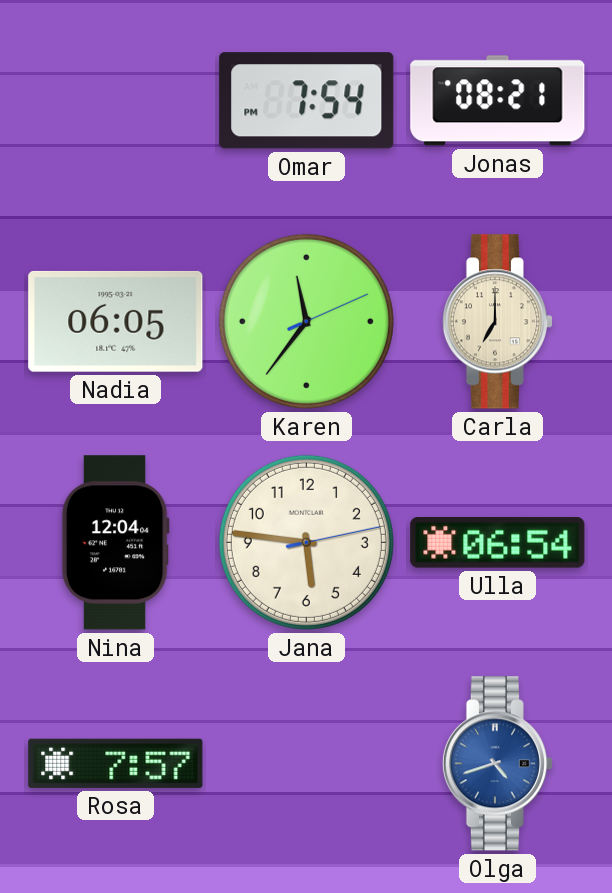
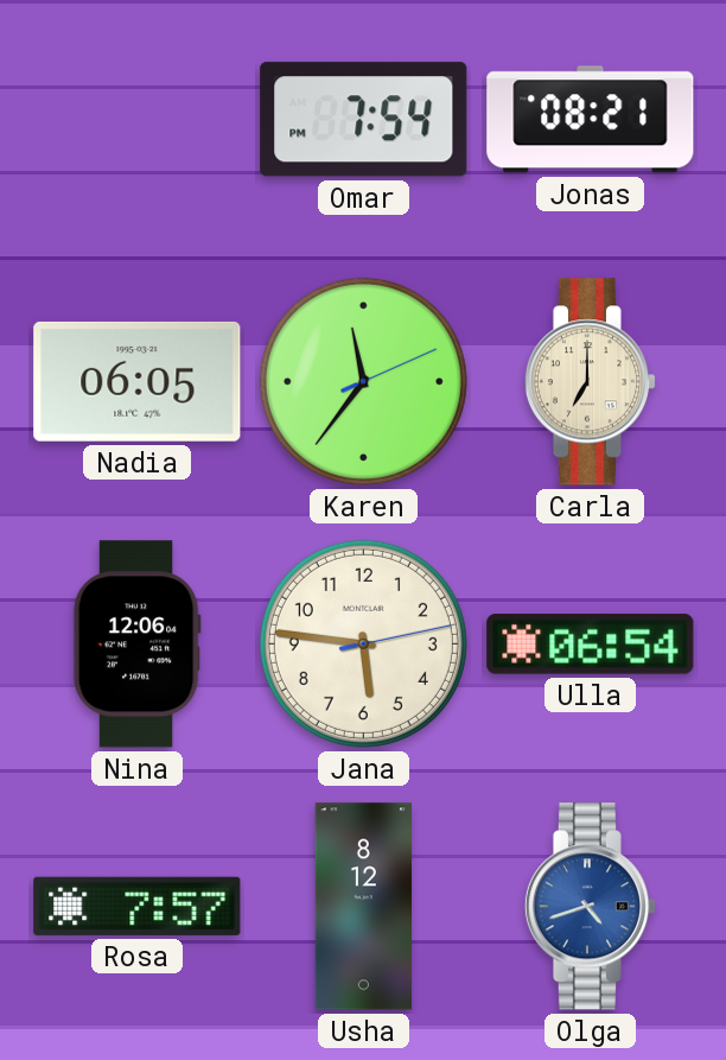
Nina: 12:04 -> 12:06
Usha: none -> 8:12
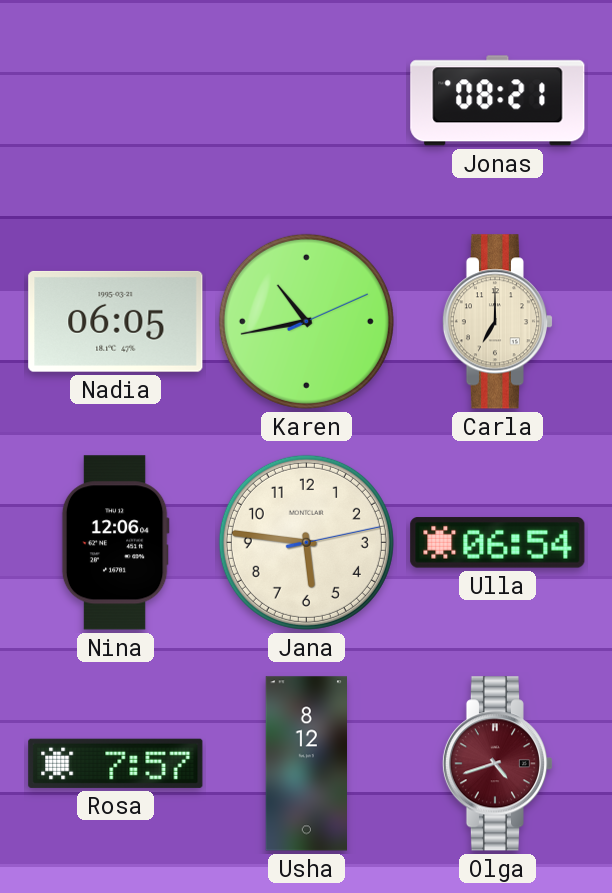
Omar: 7:54 -> none
Karen: 11:36 -> 10:43
Olga dial: blue -> burgundy
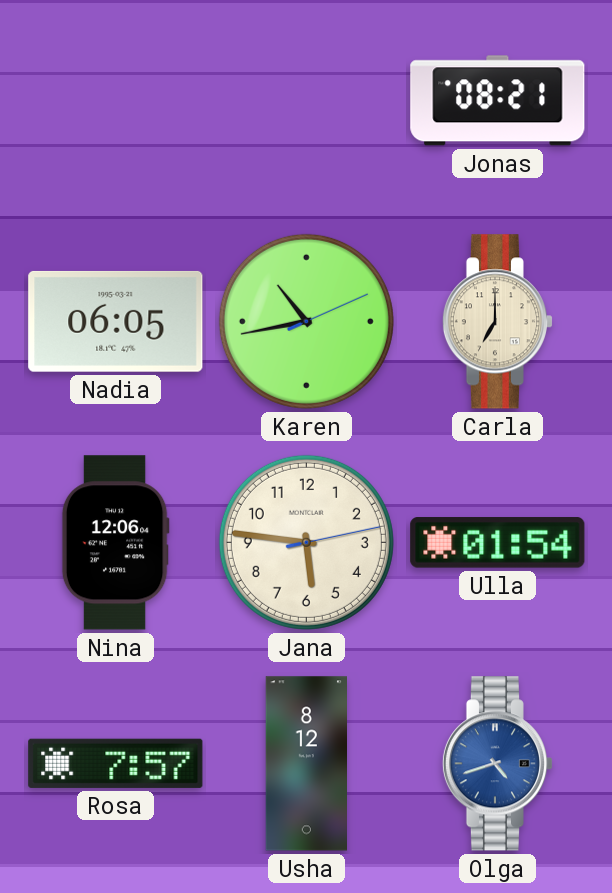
Ulla: 06:54 -> 01:54
Olga dial: burgundy -> blue
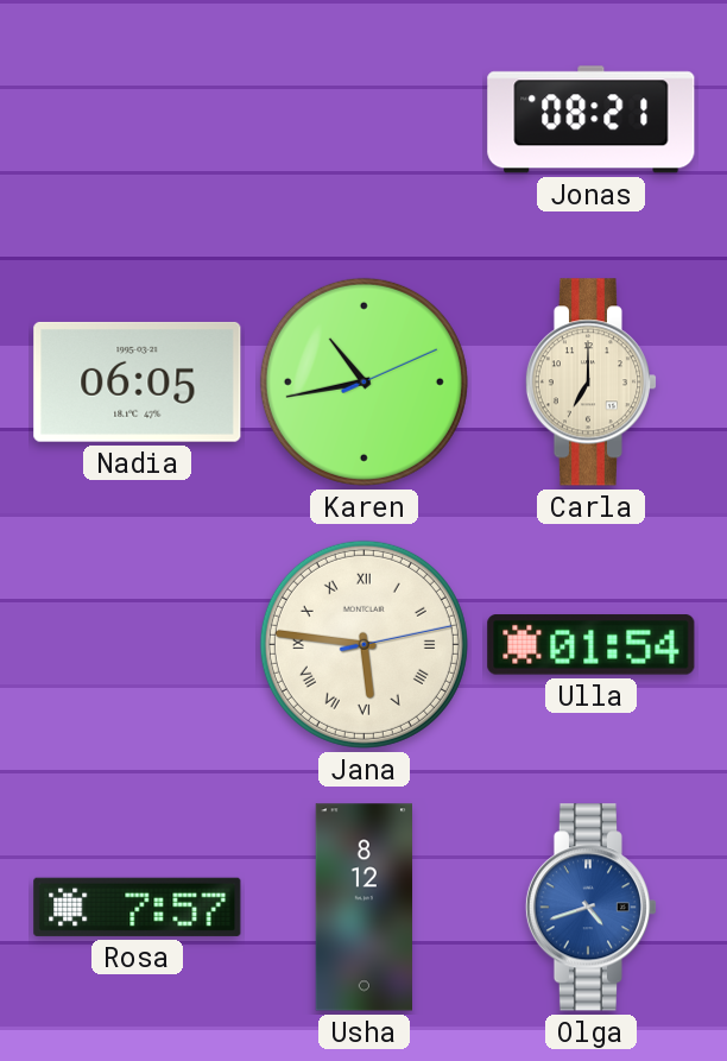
Nina: 12:06 -> none
Jana numerals: Arabic -> Roman
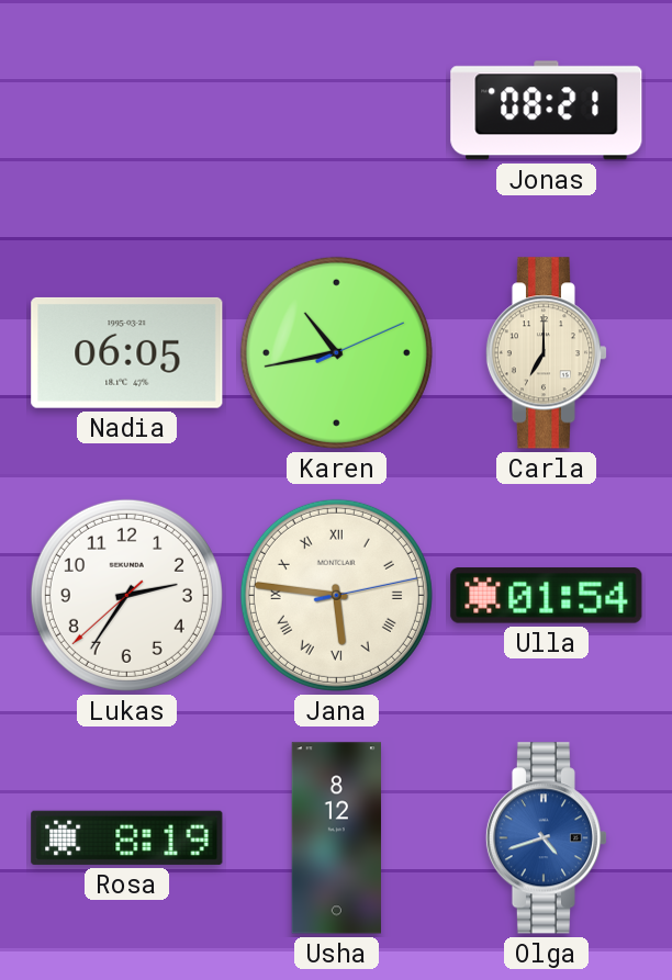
Lukas: none -> 2:35
Rosa: 7:57 -> 8:19
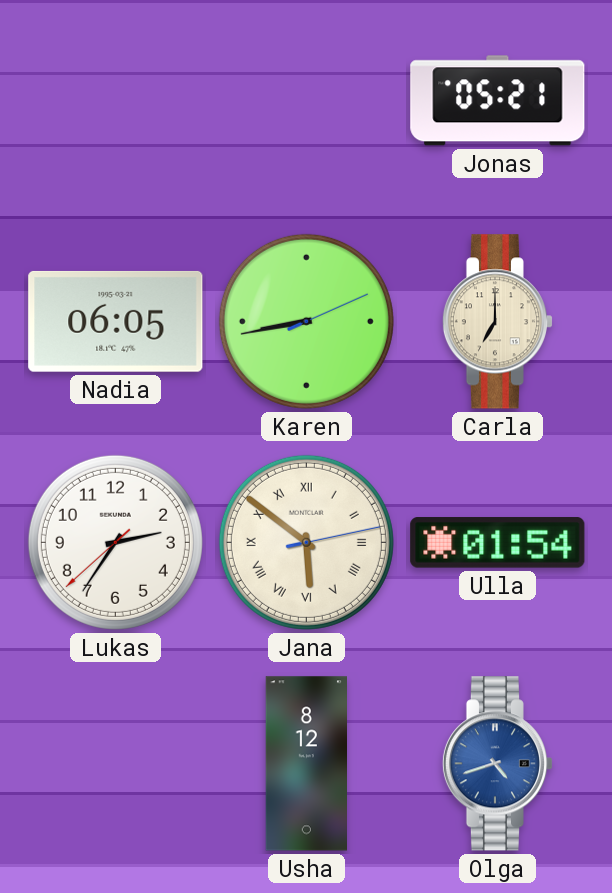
Jonas: 08:21 -> 05:21
Karen: 10:43 -> 8:43
Jana: 5:46 -> 5:51
Rosa: 8:19 -> none
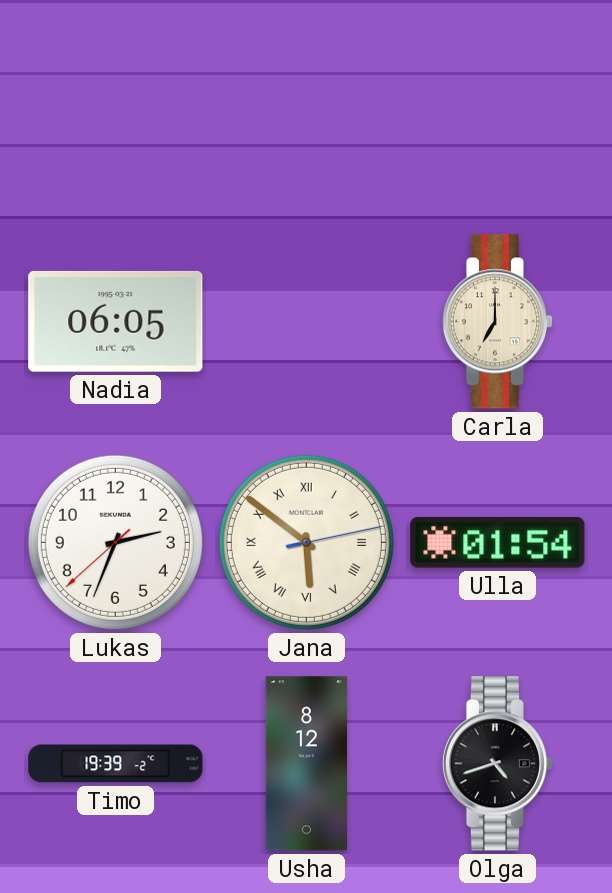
Jonas: 05:21 -> none
Karen: 8:43 -> none
Lukas: 2:35 -> 2:33
Timo: none -> 19:39
Olga dial: blue -> black
